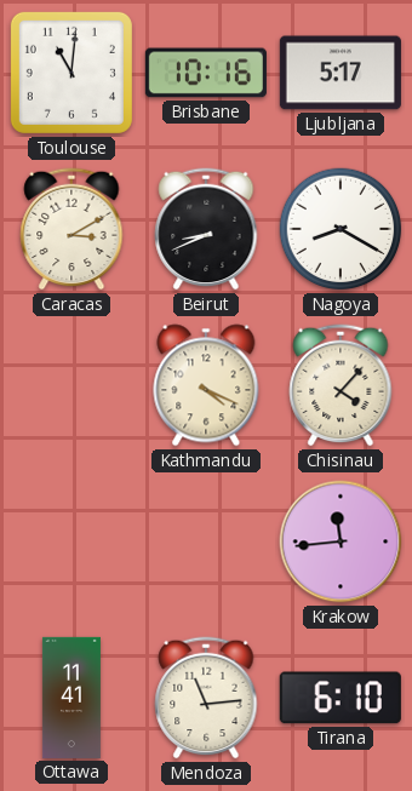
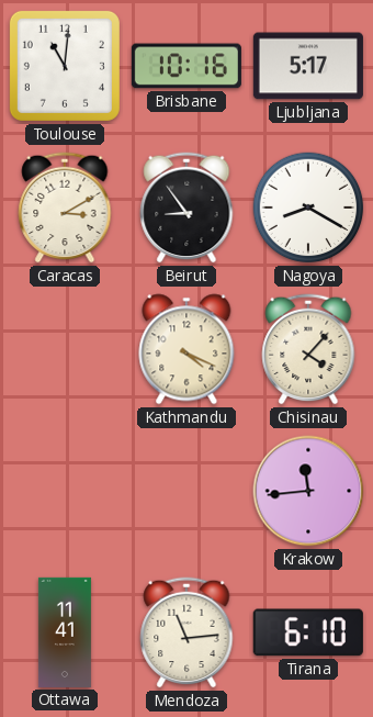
Beirut: 8:41 -> 8:54
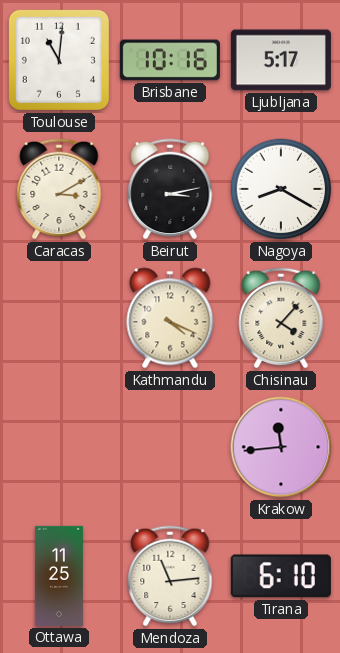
Beirut: 8:54 -> 3:13
Ottawa: 11:41 -> 11:25
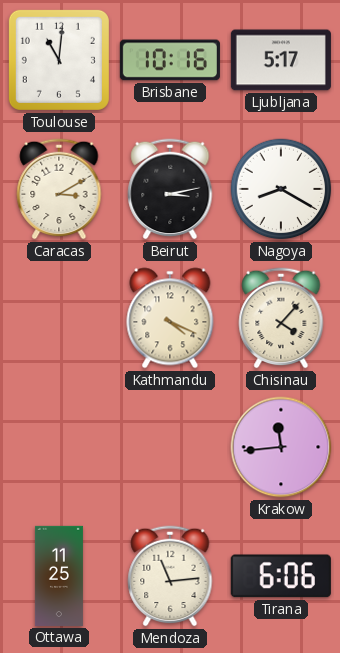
Tirana: 6:10 -> 6:06
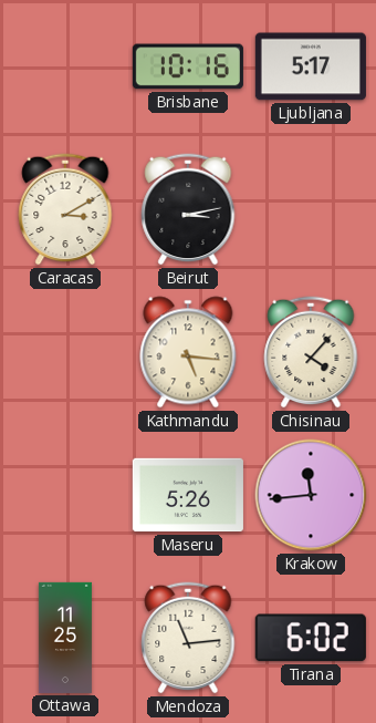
Toulouse: 11:01 -> none
Nagoya: 8:20 -> none
Kathmandu: 4:19 -> 5:16
Maseru: none -> 5:26
Tirana: 6:06 -> 6:02
